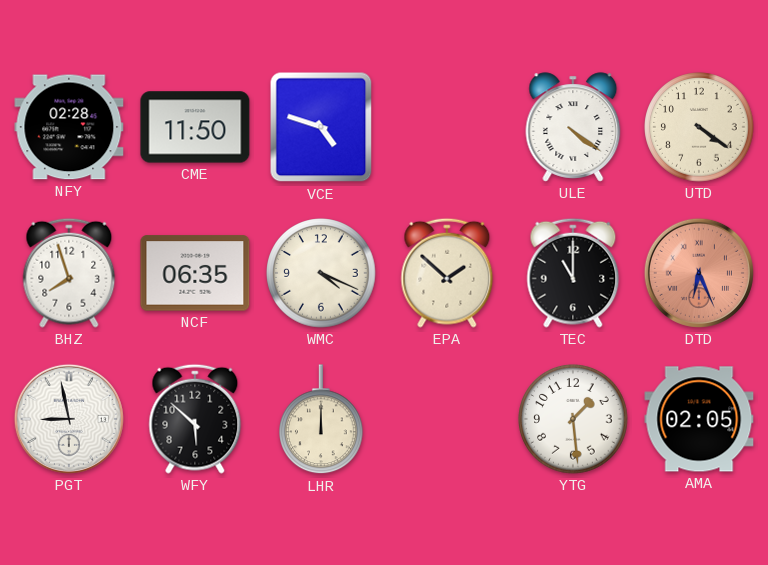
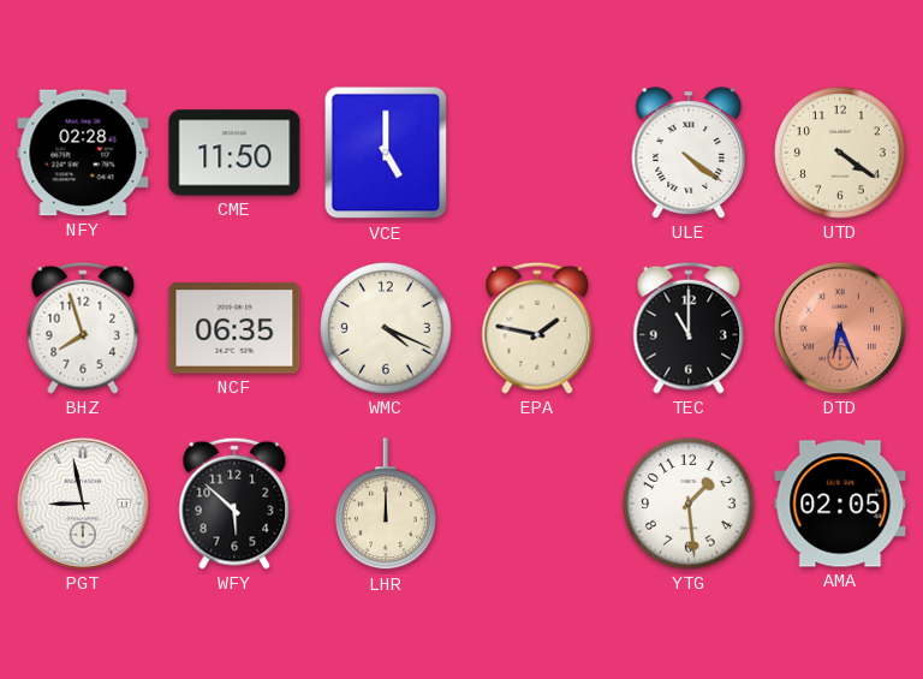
VCE: 4:48 -> 5:00
EPA: 1:52 -> 1:47
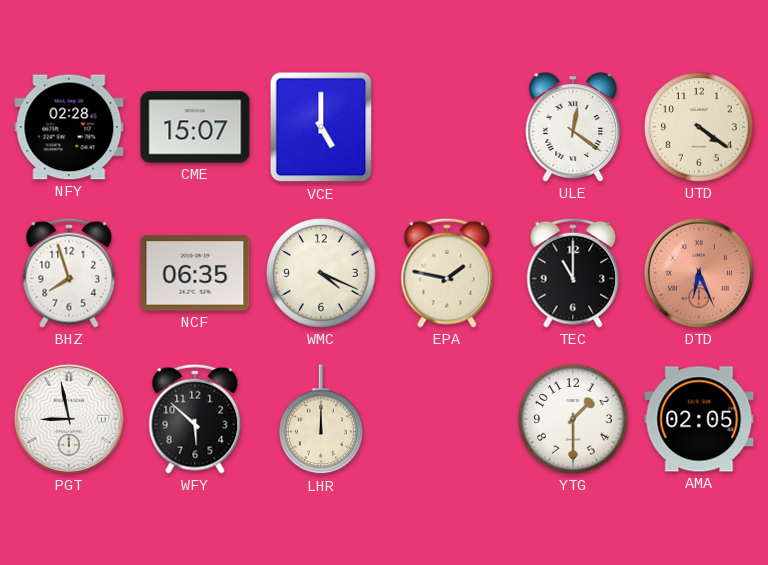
CME: 11:50 -> 15:07
ULE: 4:21 -> 12:21
YTG: 1:29 -> 1:30
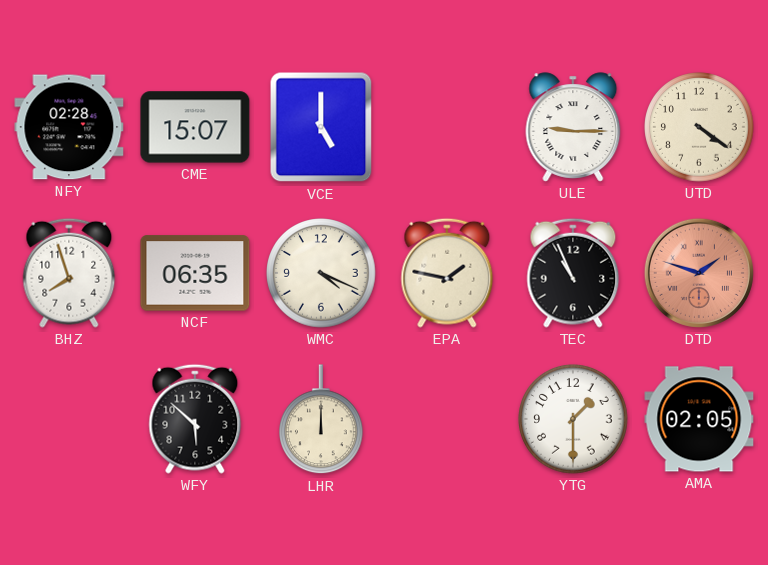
ULE: 12:21 -> 9:15
TEC: 11:00 -> 10:56
DTD: 6:26 -> 1:48
PGT: 8:58 -> none
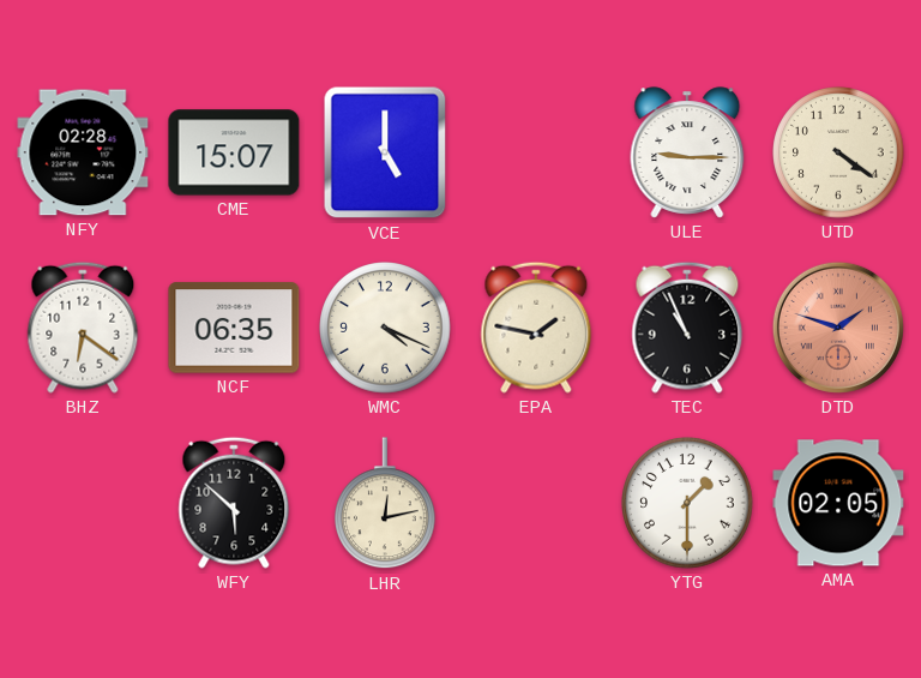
BHZ: 7:57 -> 6:21
LHR: 12:00 -> 12:13
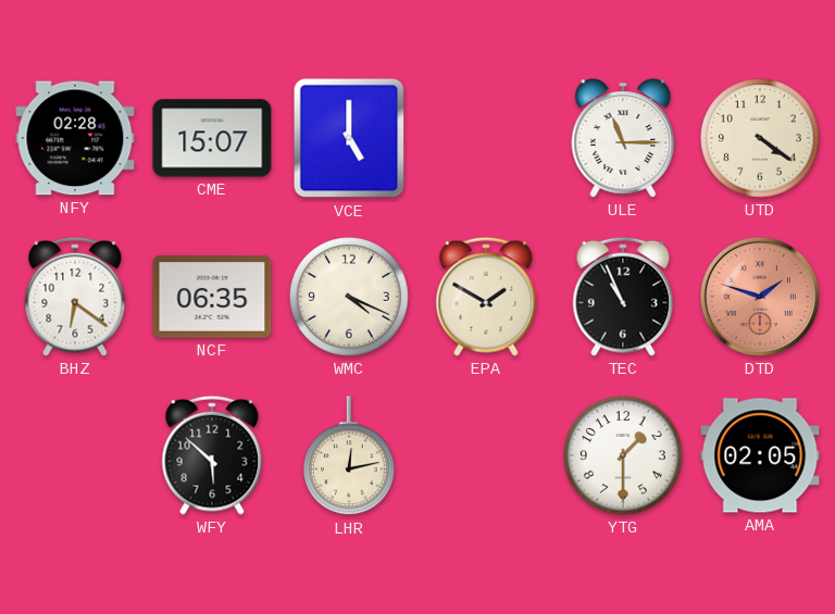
ULE: 9:15 -> 11:15
EPA: 1:47 -> 1:50
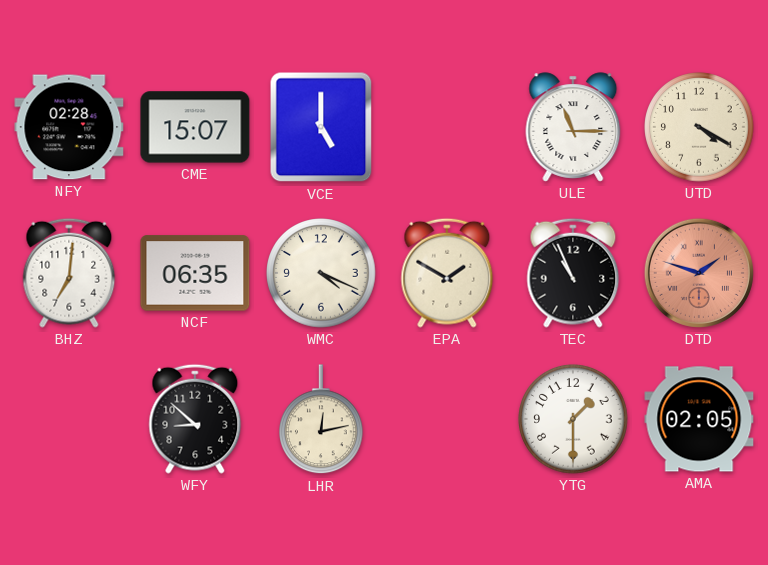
UTD: 4:21 -> 4:20
BHZ: 6:21 -> 7:01
WFY: 5:52 -> 8:52
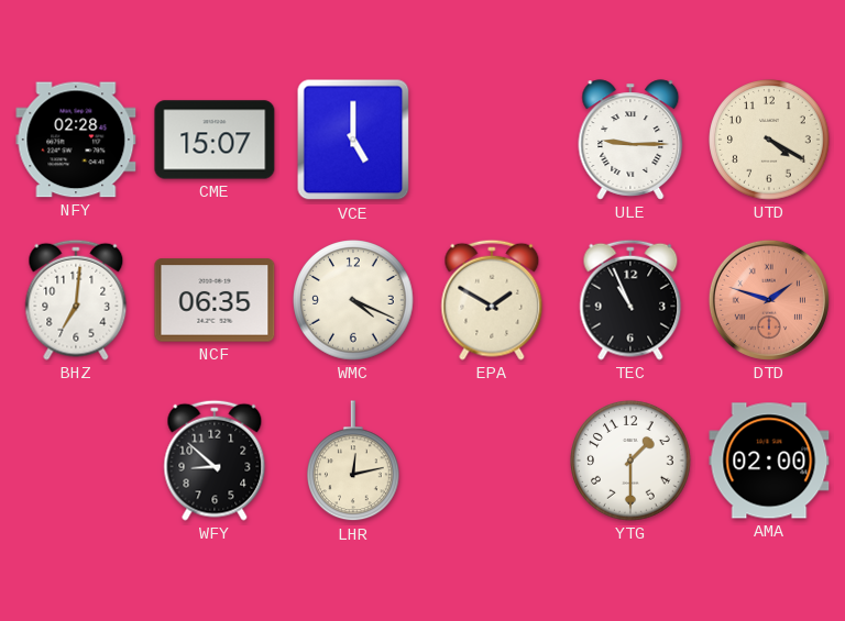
ULE: 11:15 -> 9:15
AMA: 02:05 -> 02:00
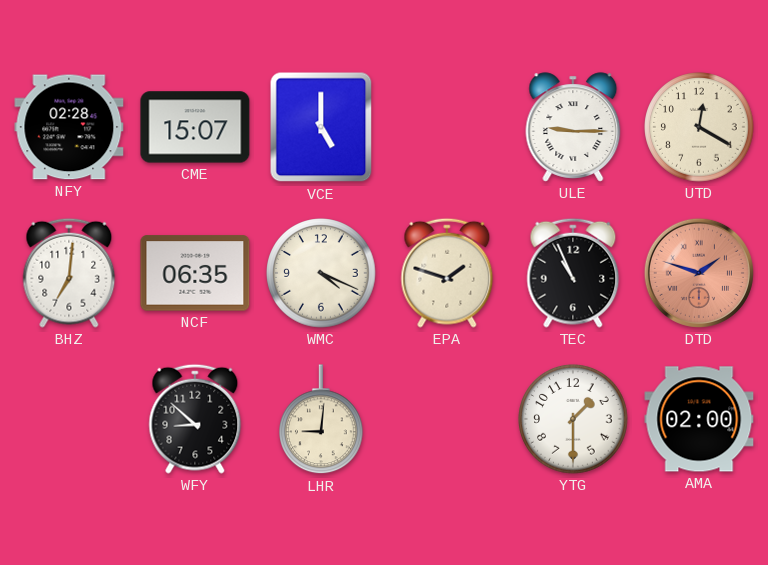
UTD: 4:20 -> 12:20
EPA: 1:50 -> 1:48
LHR: 12:13 -> 9:01
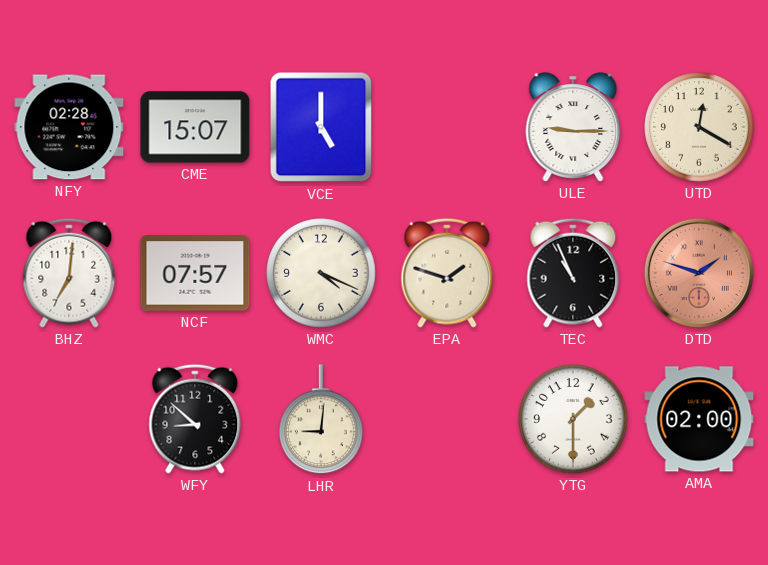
NCF: 06:35 -> 07:57
